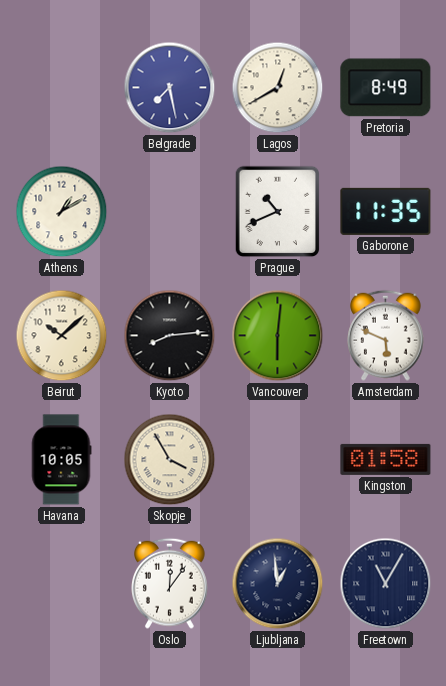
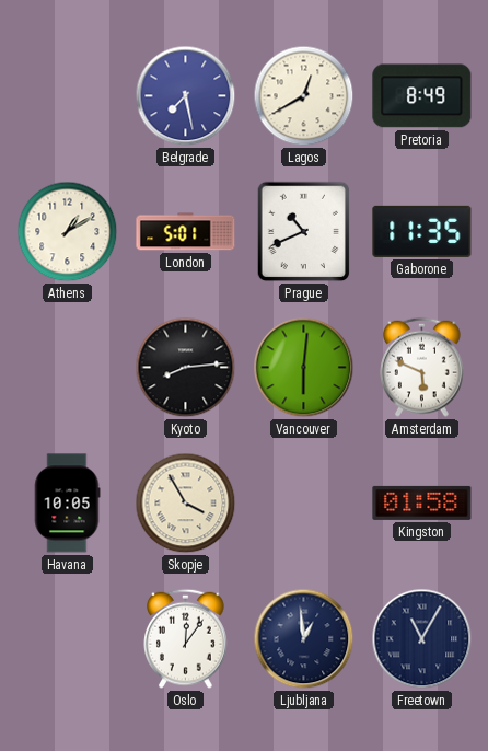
London: none -> 5:01
Beirut: 10:08 -> none
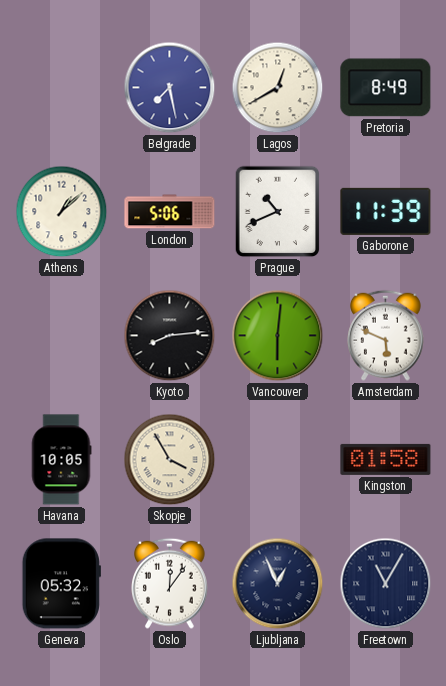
Athens: 1:10 -> 1:08
London: 5:01 -> 5:06
Gaborone: 11:35 -> 11:39
Geneva: none -> 05:32
Ljubljana: 12:59 -> 12:56
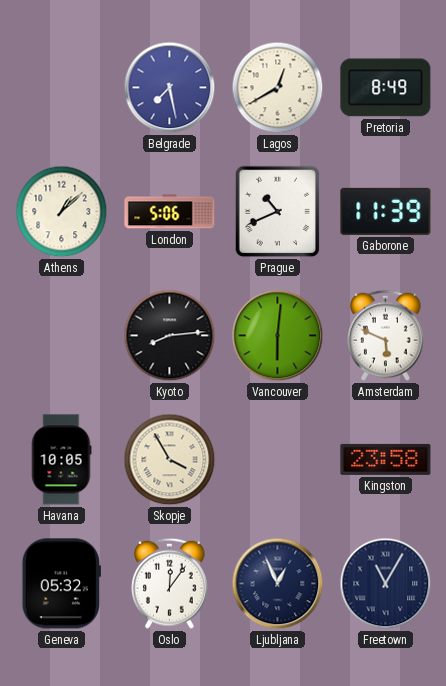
Kingston: 01:58 -> 23:58
